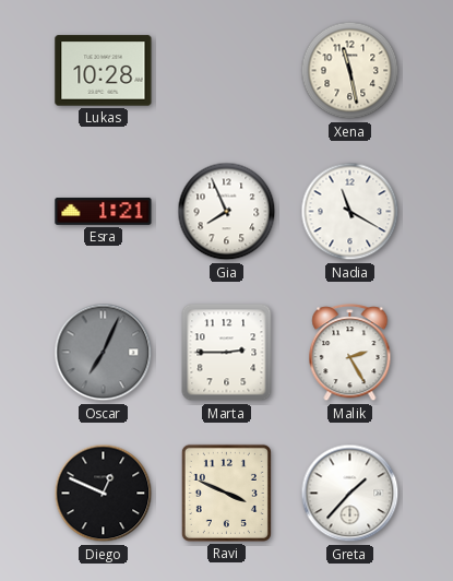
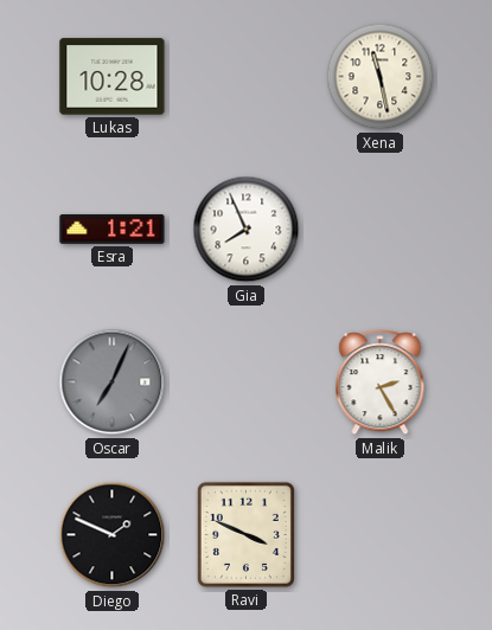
Nadia: 11:20 -> none
Marta: 2:45 -> none
Diego: 12:49 -> 1:49
Greta: 1:37 -> none
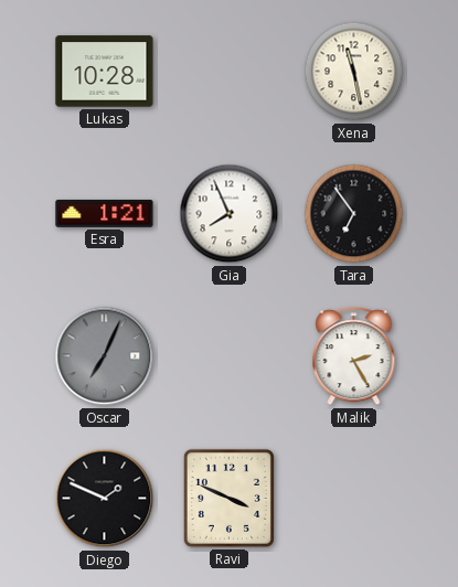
Tara: none -> 6:54
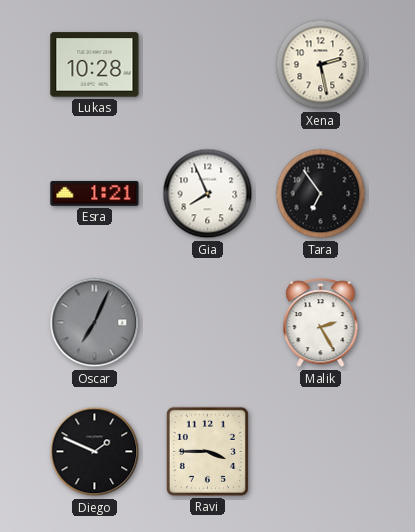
Xena: 11:28 -> 2:28
Ravi: 3:49 -> 3:45
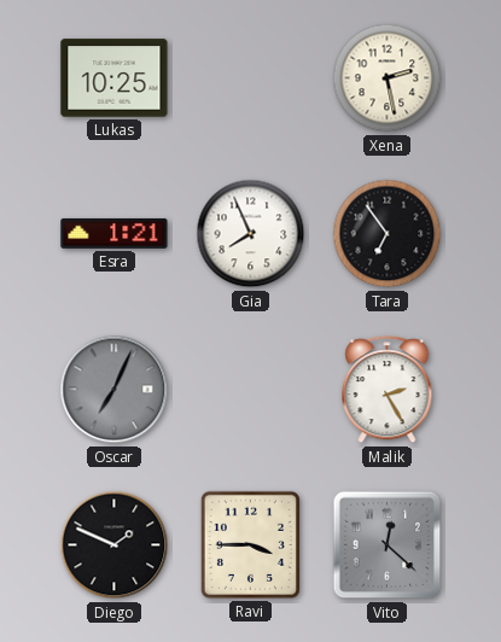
Lukas: 10:28 -> 10:25
Vito: none -> 12:22
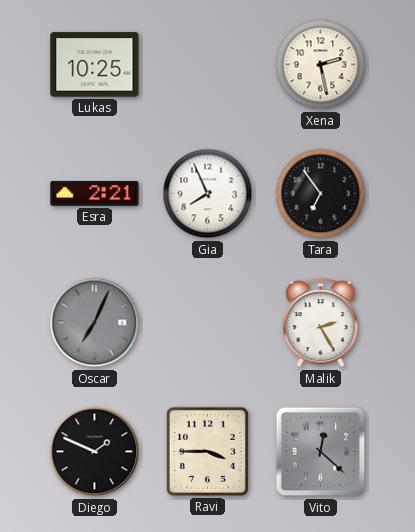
Esra: 1:21 -> 2:21
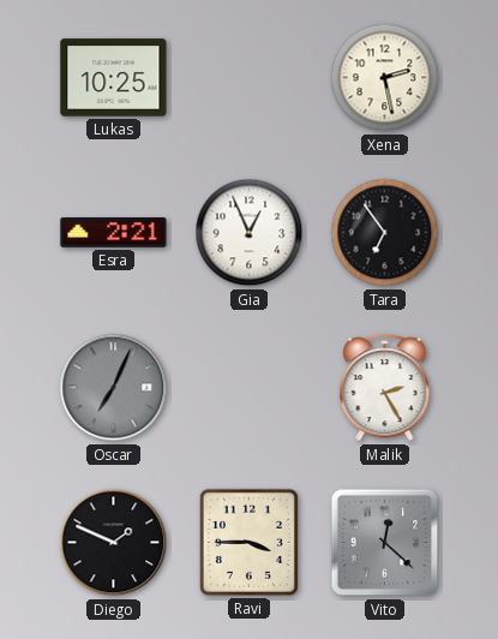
Gia: 7:56 -> 12:56
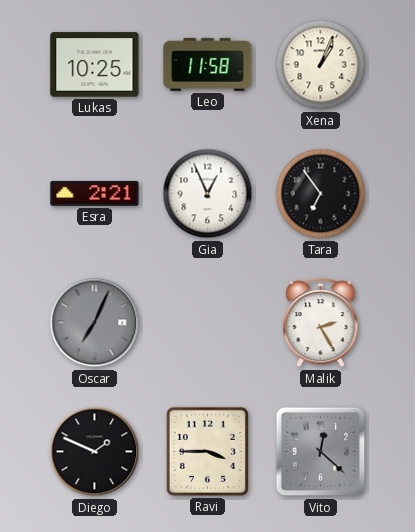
Leo: none -> 11:58
Xena: 2:28 -> 1:04
